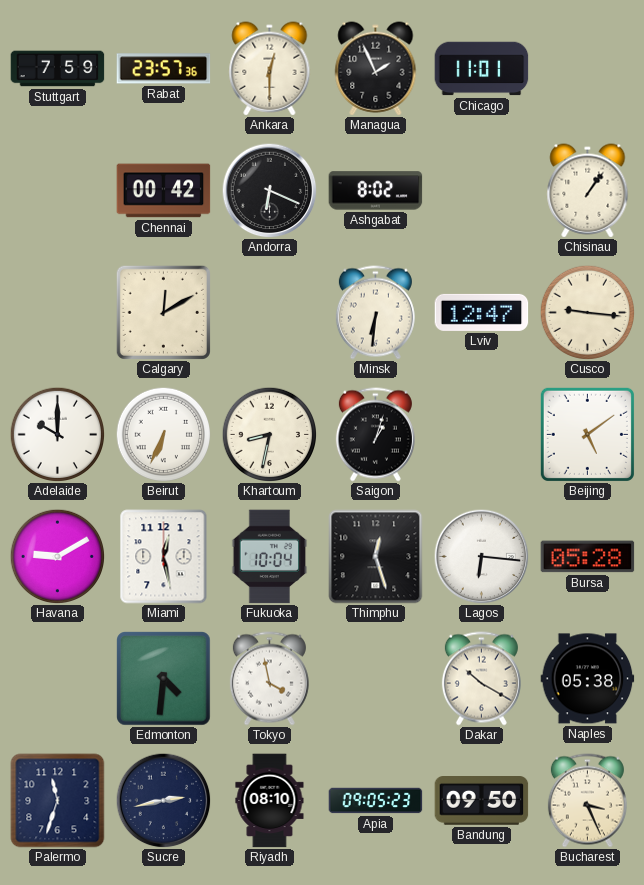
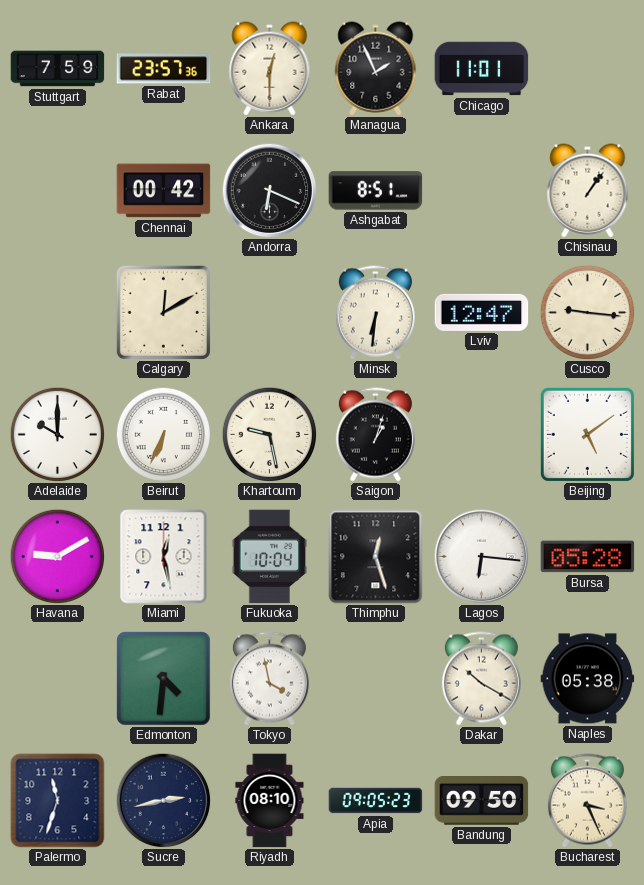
Ashgabat: 8:02 -> 8:51
Khartoum: 8:32 -> 9:28
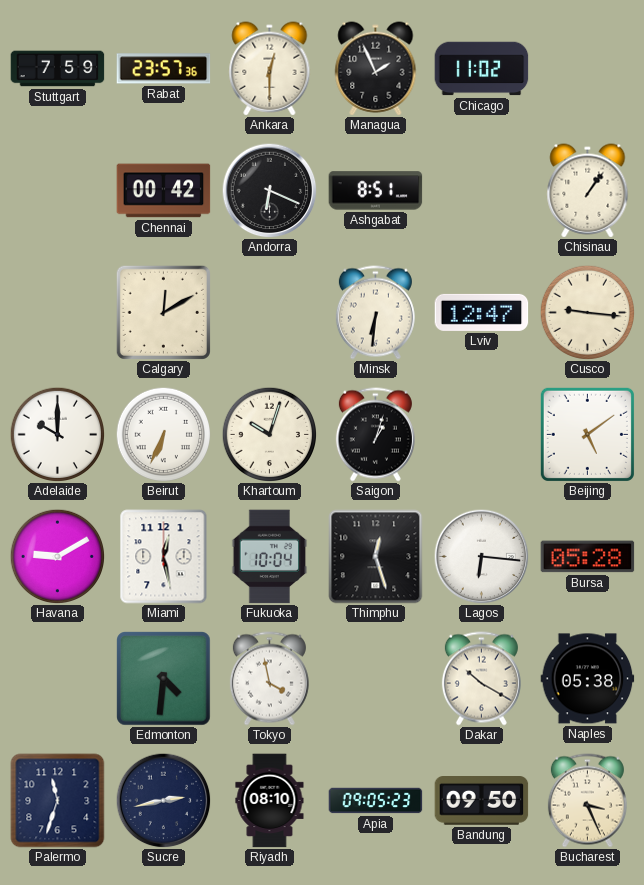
Chicago: 11:01 -> 11:02
Khartoum: 9:28 -> 10:03
